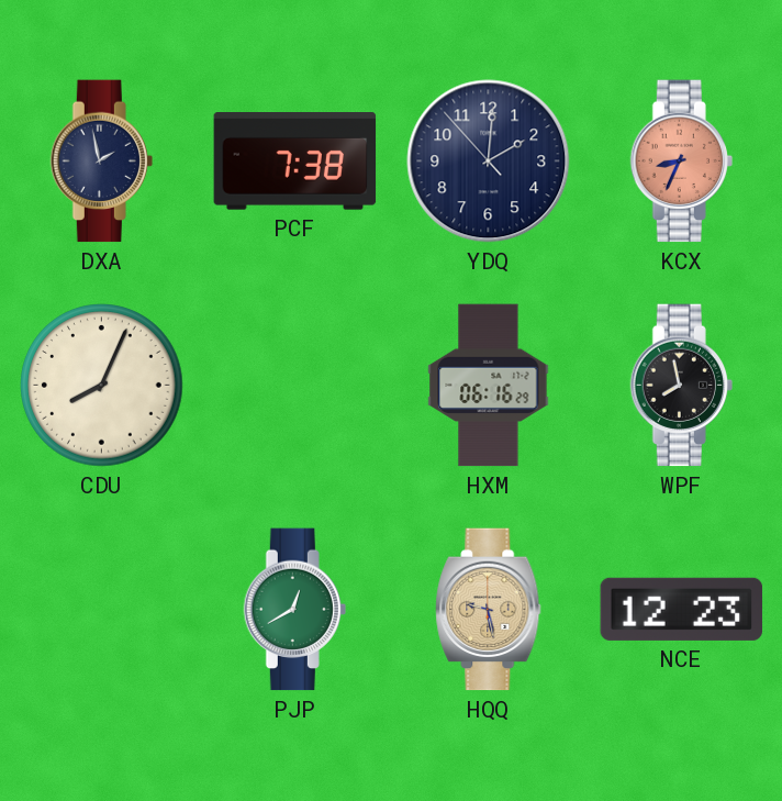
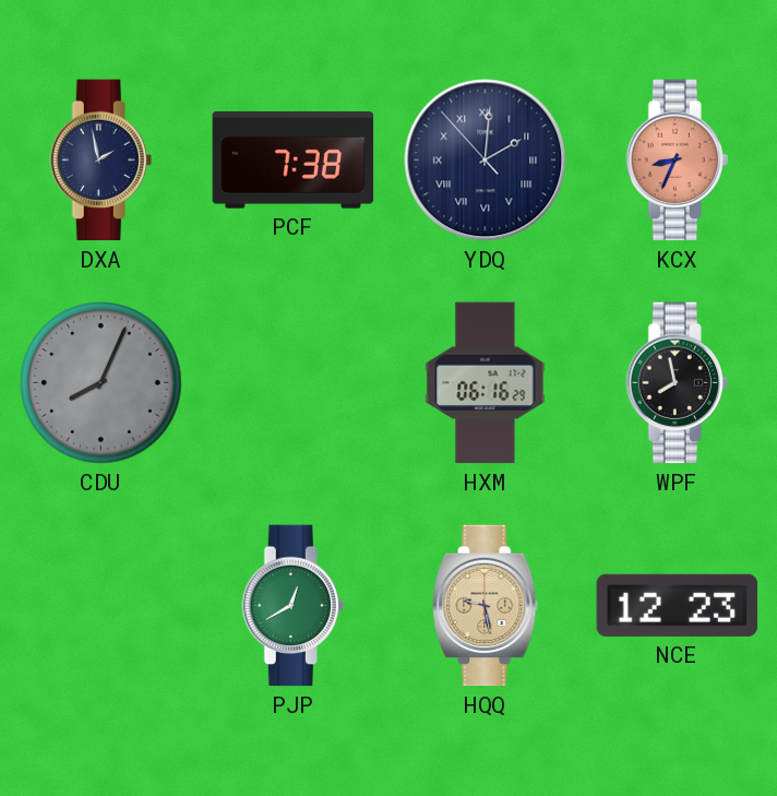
YDQ numerals: Arabic -> Roman
CDU dial: cream -> grey
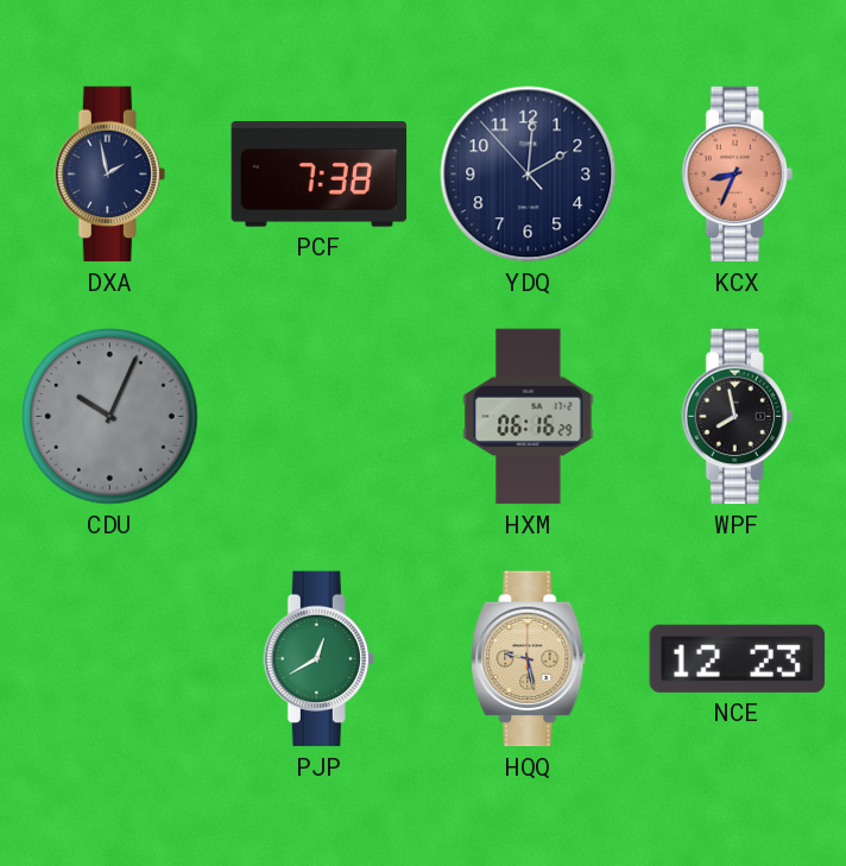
YDQ numerals: Roman -> Arabic
CDU: 8:04 -> 10:04
